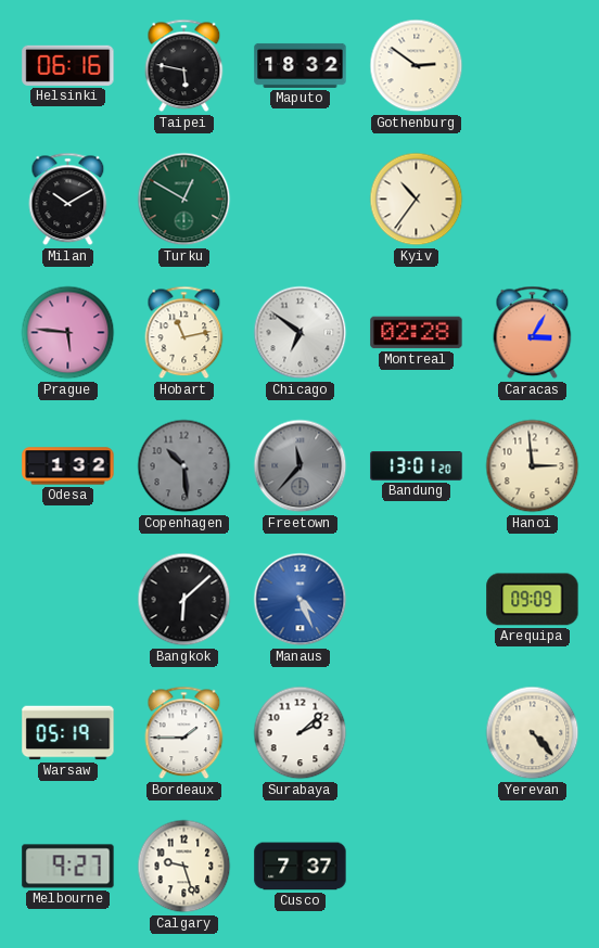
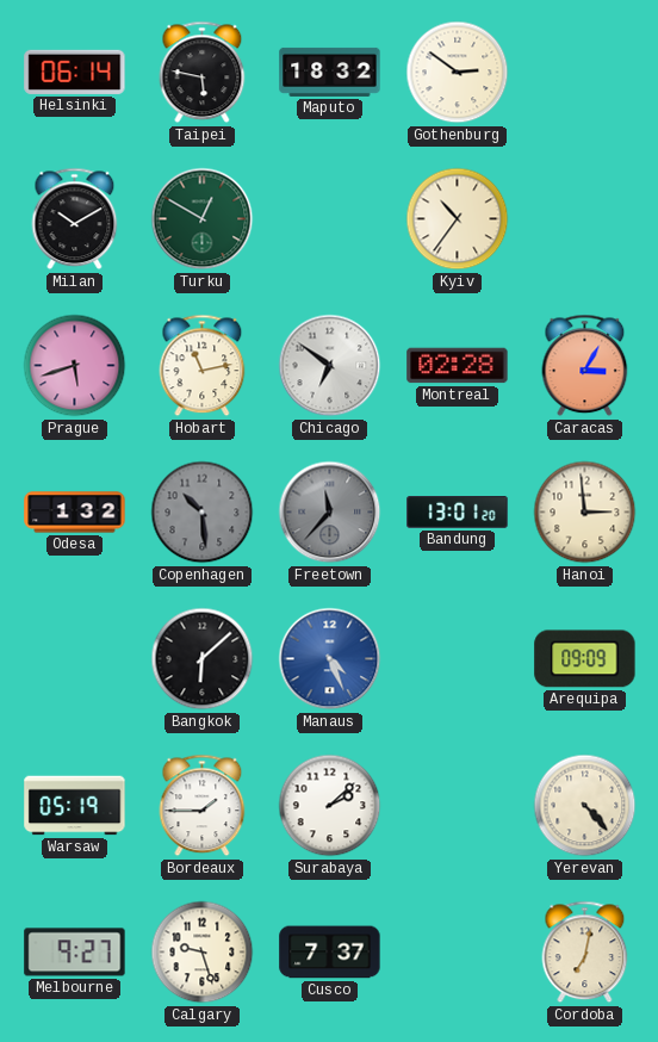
Helsinki: 06:16 -> 06:14
Prague: 5:46 -> 5:42
Cordoba: none -> 7:02
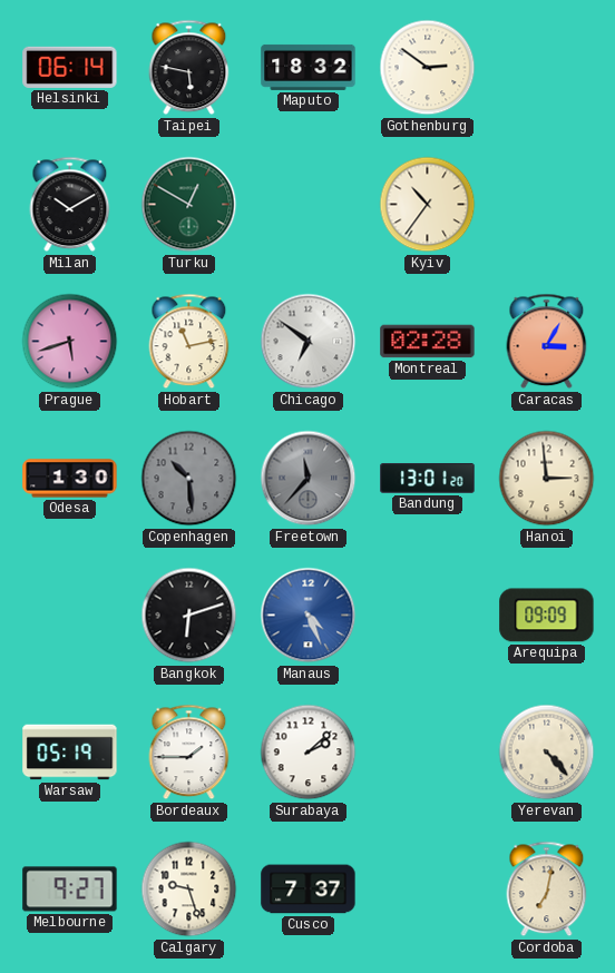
Odesa: 1:32 -> 1:30
Bangkok: 6:08 -> 6:12
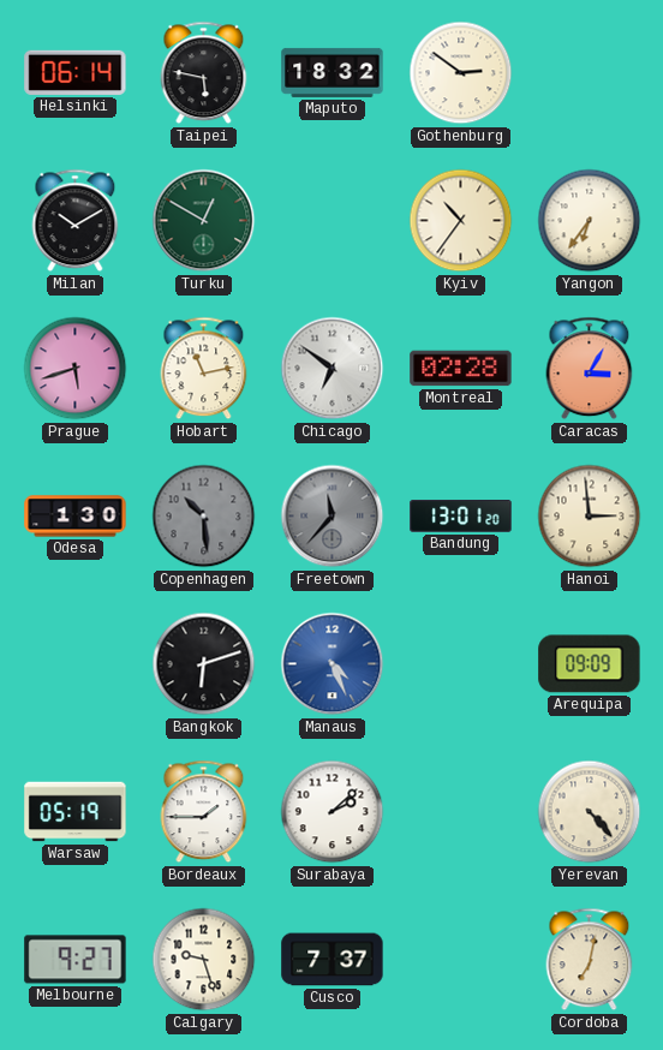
Yangon: none -> 6:36
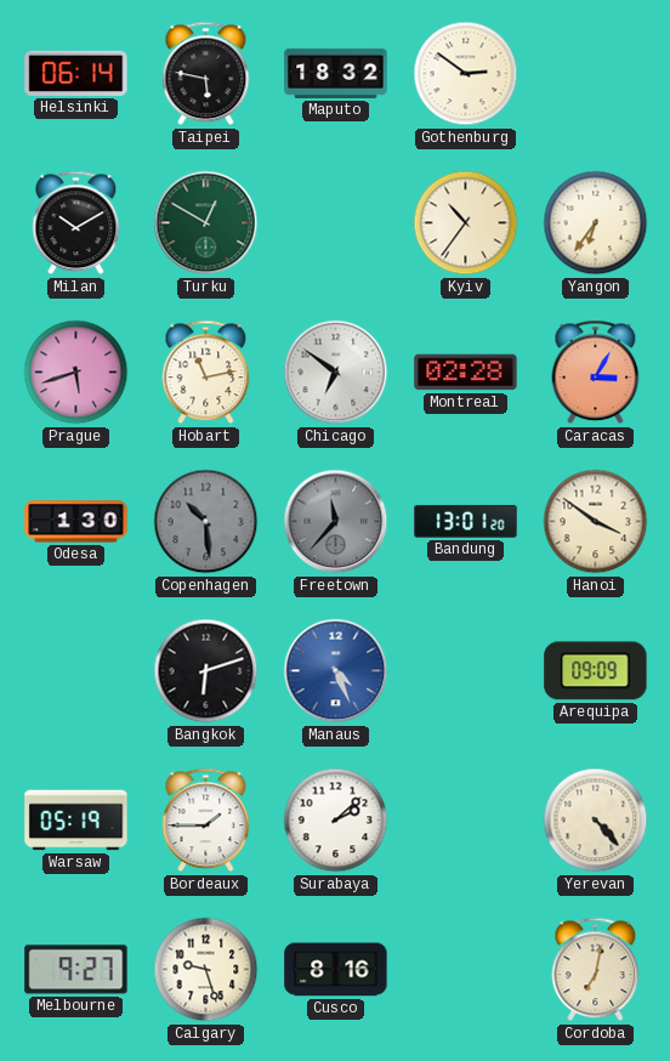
Hanoi: 2:59 -> 3:51
Cusco: 7:37 -> 8:16
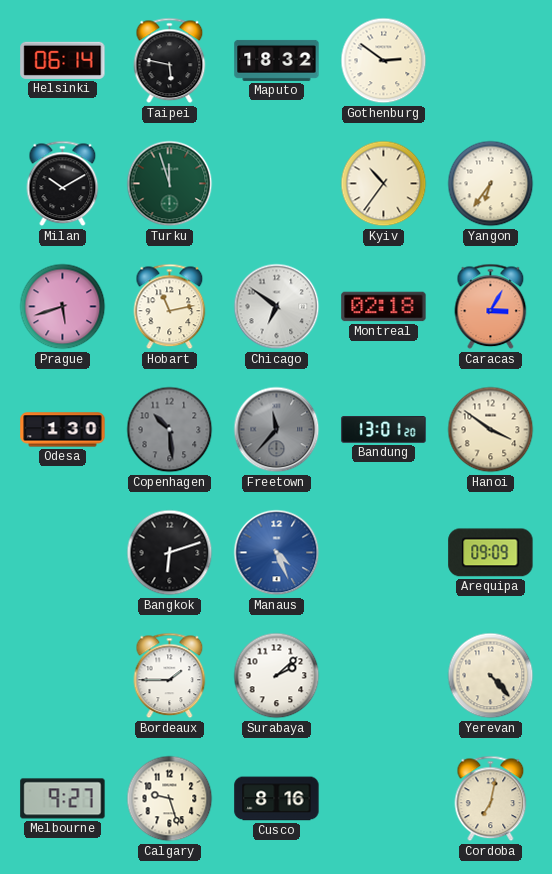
Turku: 12:50 -> 11:57
Montreal: 02:28 -> 02:18
Warsaw: 05:19 -> none
